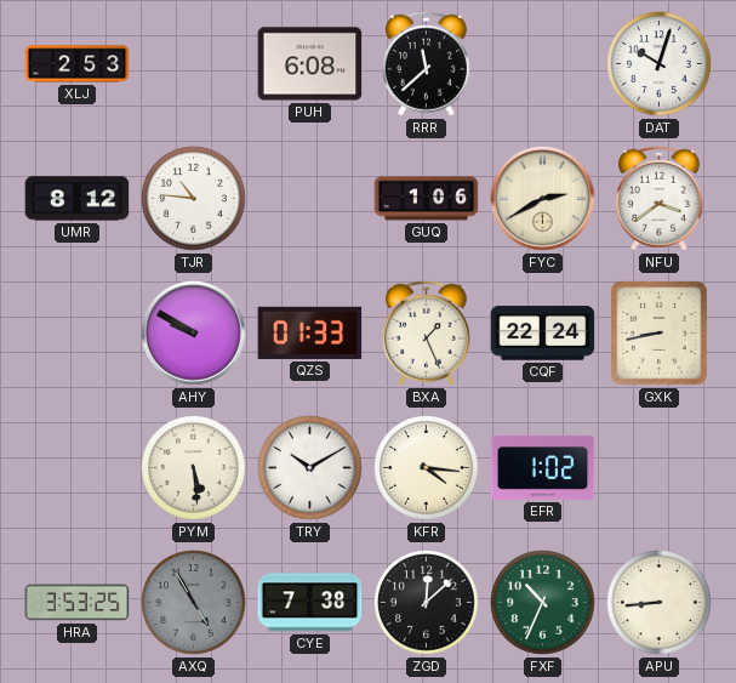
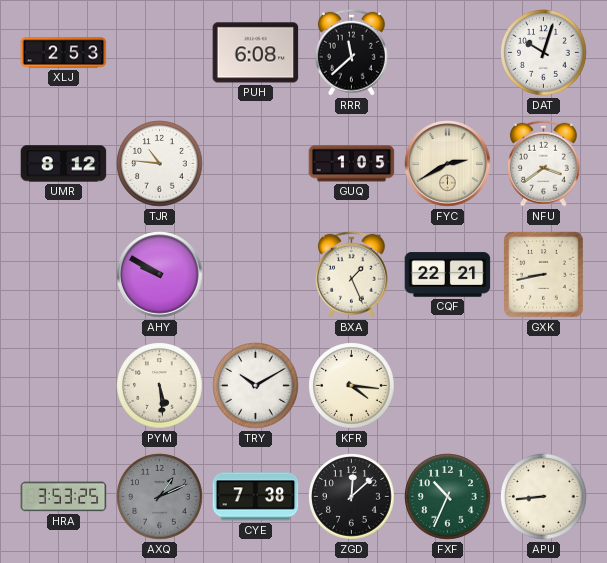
GUQ: 1:06 -> 1:05
QZS: 01:33 -> none
CQF: 22:24 -> 22:21
EFR: 1:02 -> none
AXQ: 4:55 -> 1:11
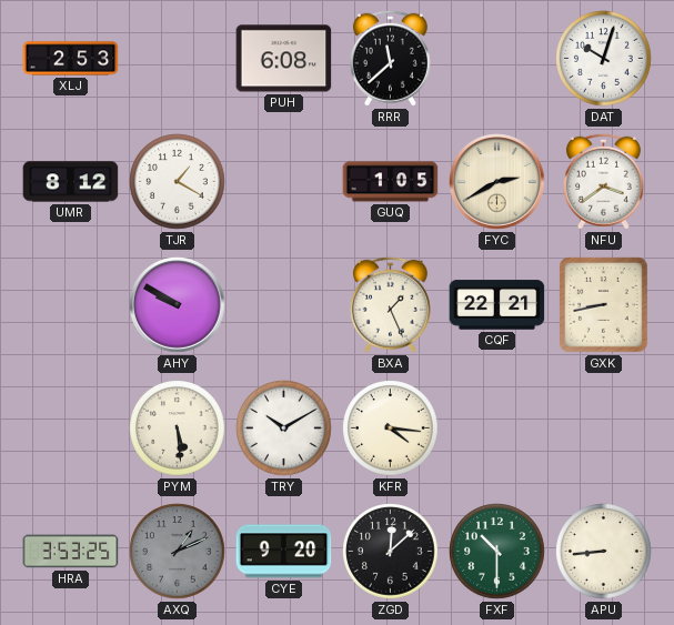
TJR: 10:46 -> 1:20
CYE: 7:38 -> 9:20
FXF: 10:34 -> 10:30
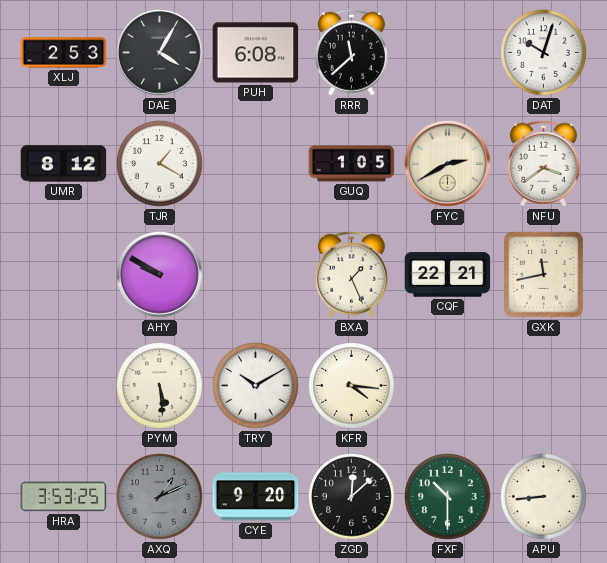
DAE: none -> 4:05
GXK: 8:43 -> 11:43
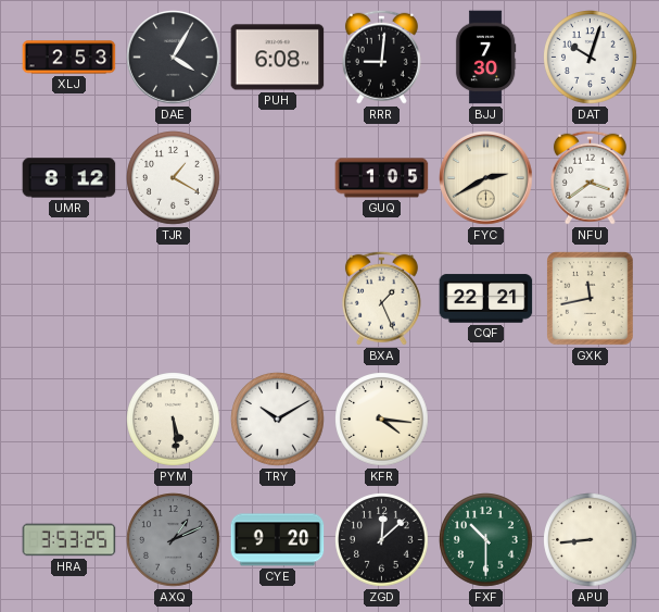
RRR: 11:38 -> 9:01
BJJ: none -> 7:30
AHY: 9:50 -> none
